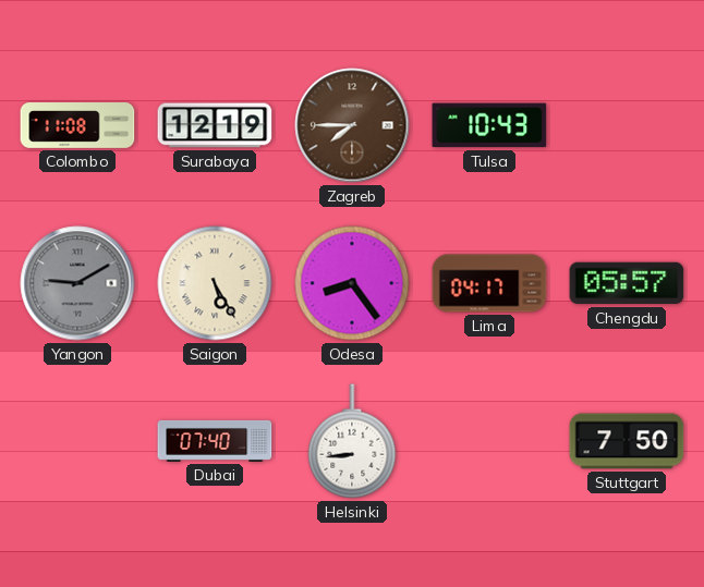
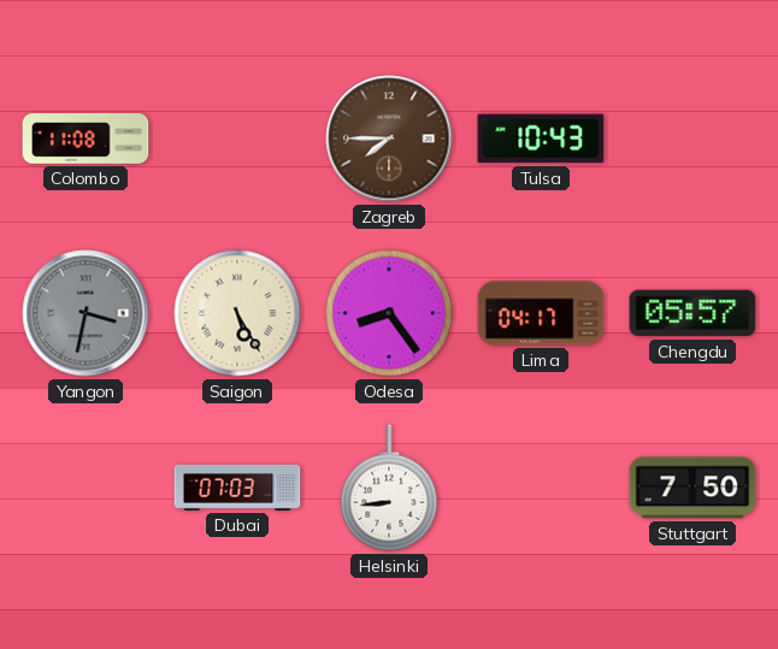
Surabaya: 12:19 -> none
Yangon: 9:10 -> 3:32
Dubai: 07:40 -> 07:03
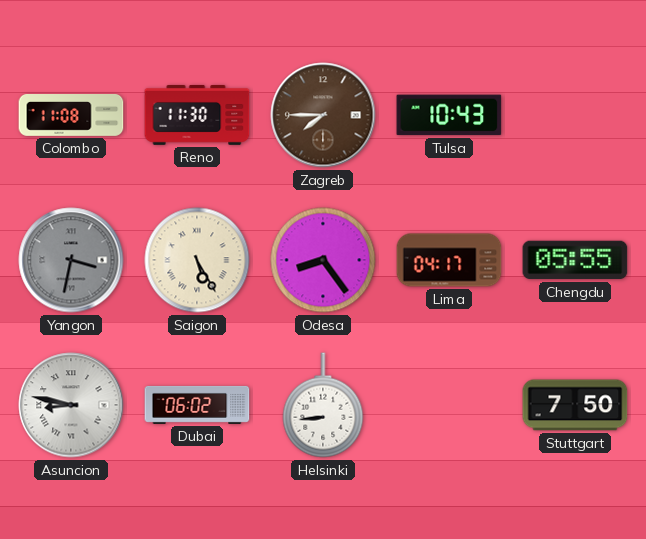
Reno: none -> 11:30
Chengdu: 05:57 -> 05:55
Asuncion: none -> 8:47
Dubai: 07:03 -> 06:02
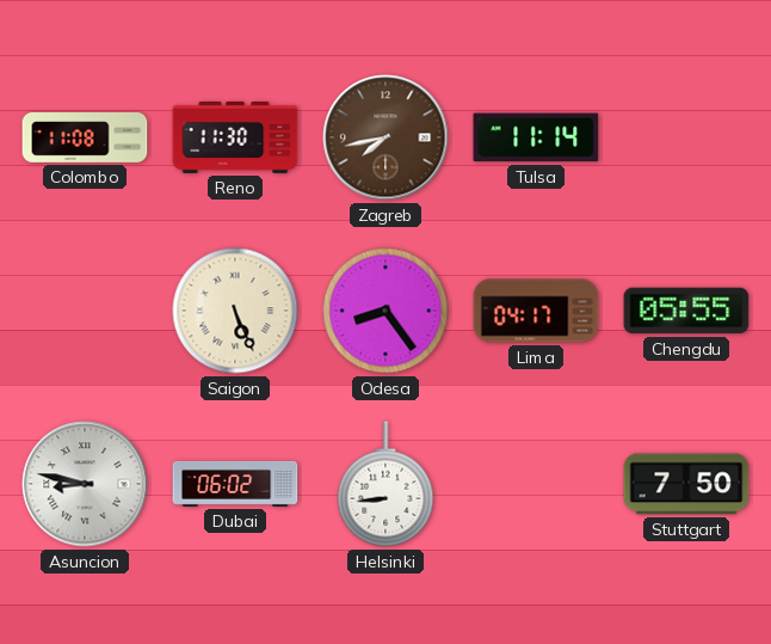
Zagreb: 7:45 -> 7:43
Tulsa: 10:43 -> 11:14
Yangon: 3:32 -> none
Saigon: 5:25 -> 5:26
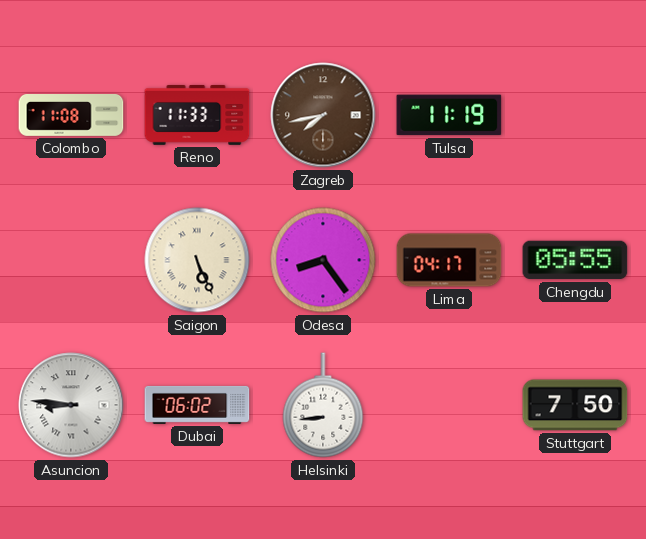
Reno: 11:30 -> 11:33
Tulsa: 11:14 -> 11:19
Asuncion: 8:47 -> 8:46
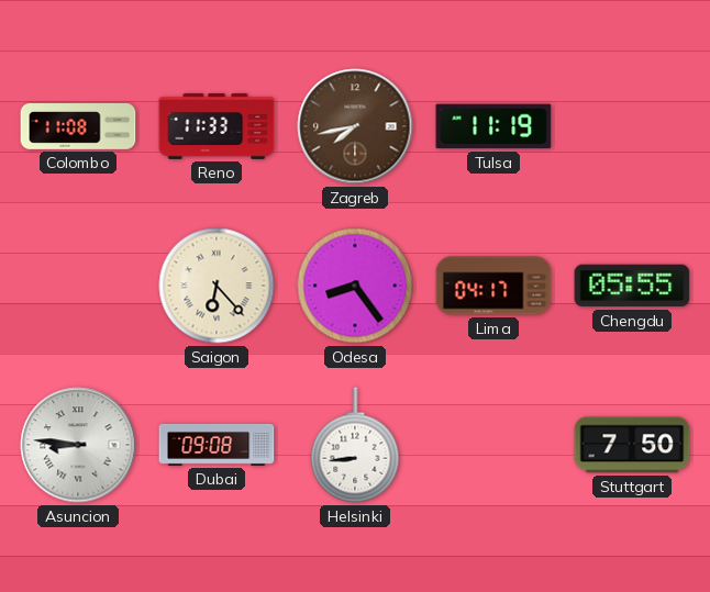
Saigon: 5:26 -> 6:23
Dubai: 06:02 -> 09:08
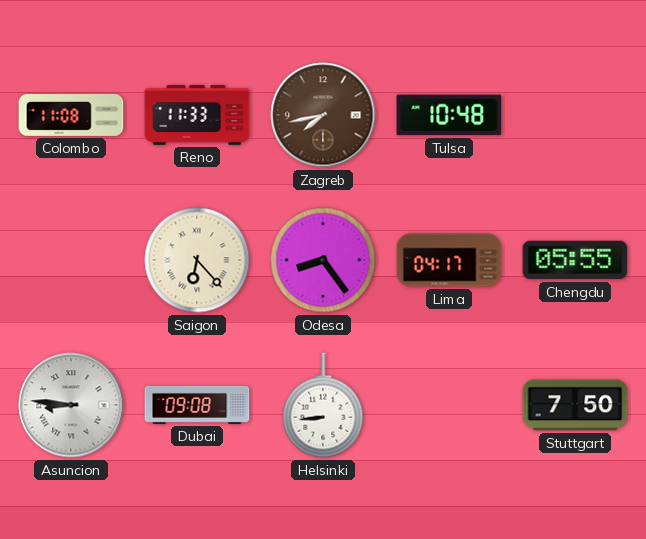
Tulsa: 11:19 -> 10:48
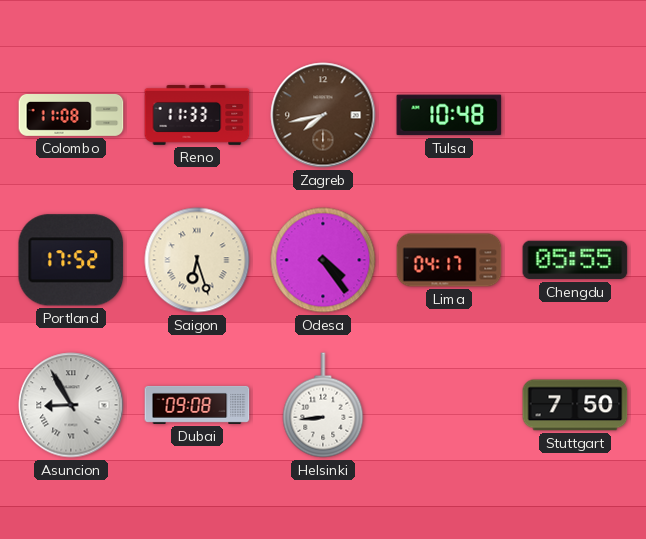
Portland: none -> 17:52
Saigon: 6:23 -> 6:27
Odesa: 8:24 -> 4:24
Asuncion: 8:46 -> 8:55
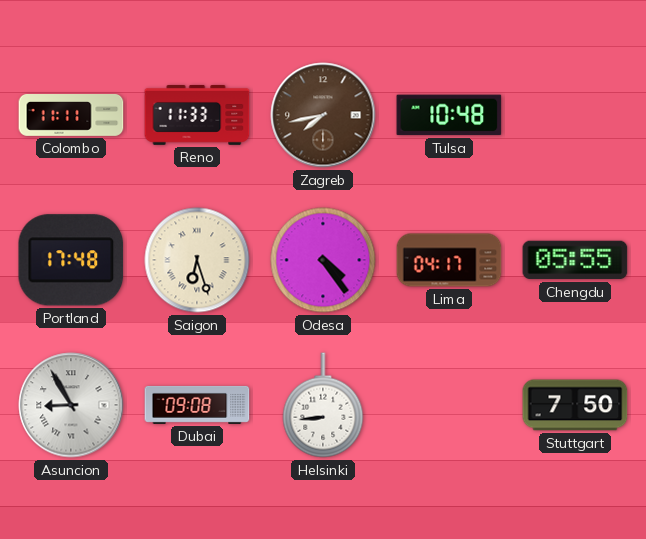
Colombo: 11:08 -> 11:11
Portland: 17:52 -> 17:48
